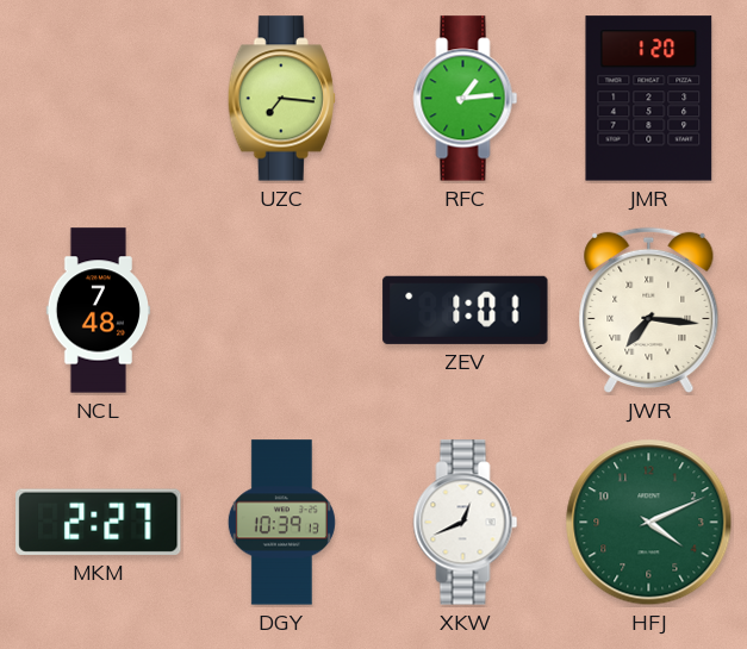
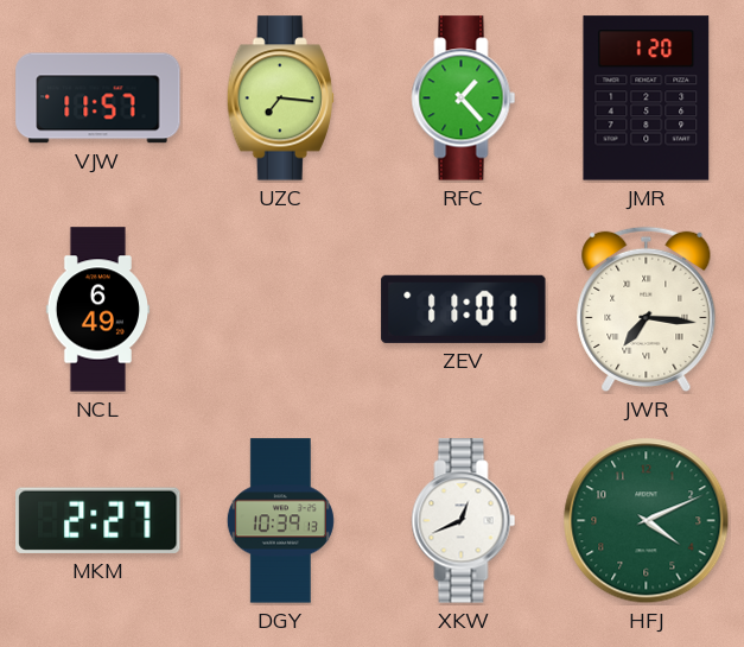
VJW: none -> 11:57
RFC: 1:14 -> 1:23
NCL: 7:48 -> 6:49
ZEV: 1:01 -> 11:01
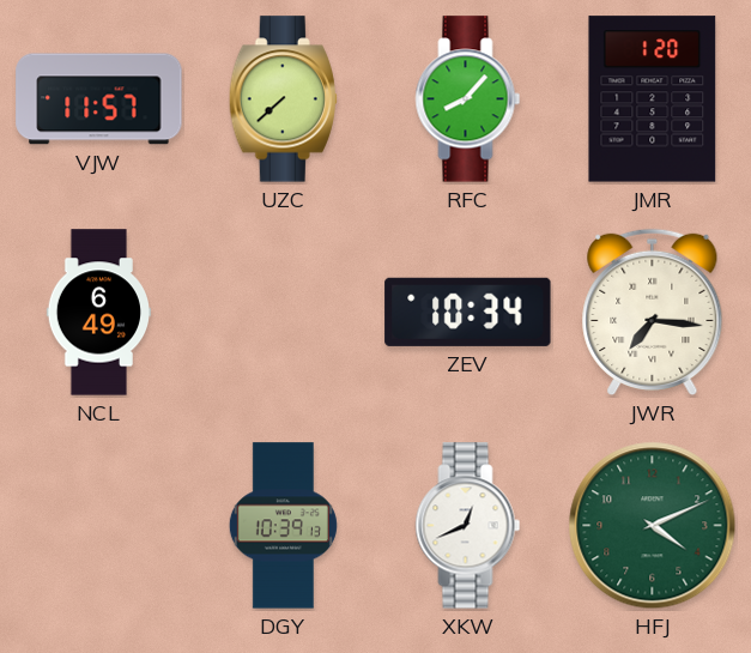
UZC: 7:16 -> 7:38
RFC: 1:23 -> 8:07
ZEV: 11:01 -> 10:34
MKM: 2:27 -> none
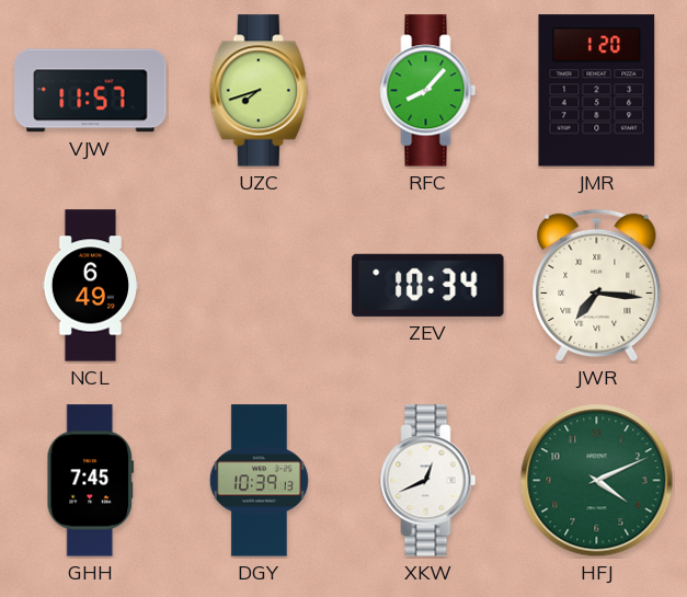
UZC: 7:38 -> 7:42
GHH: none -> 7:45
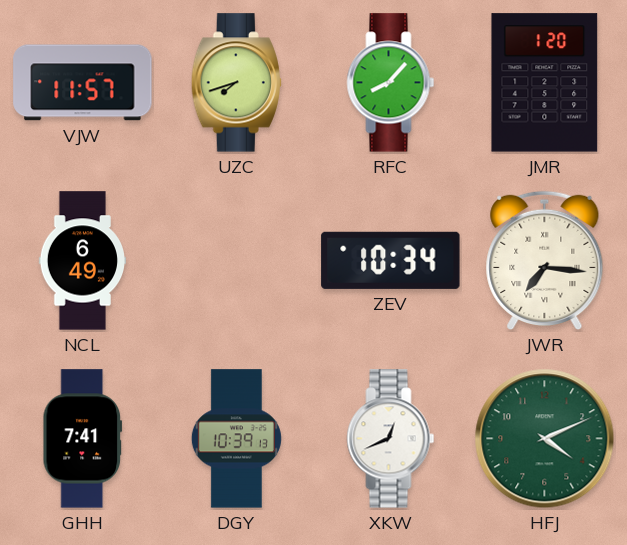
GHH: 7:45 -> 7:41
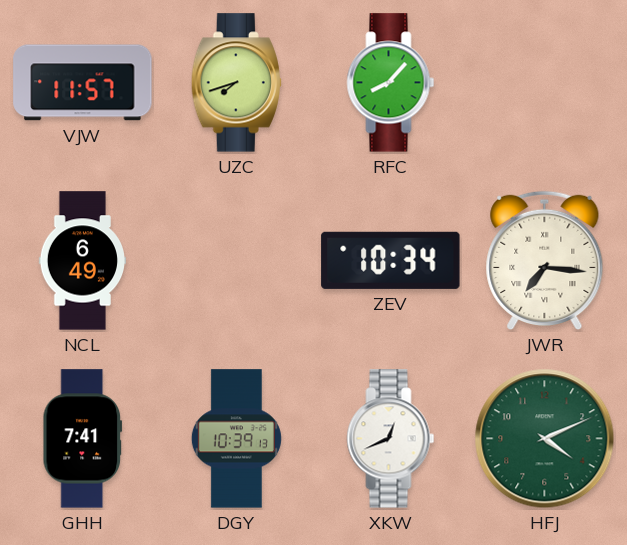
JMR: 1:20 -> none
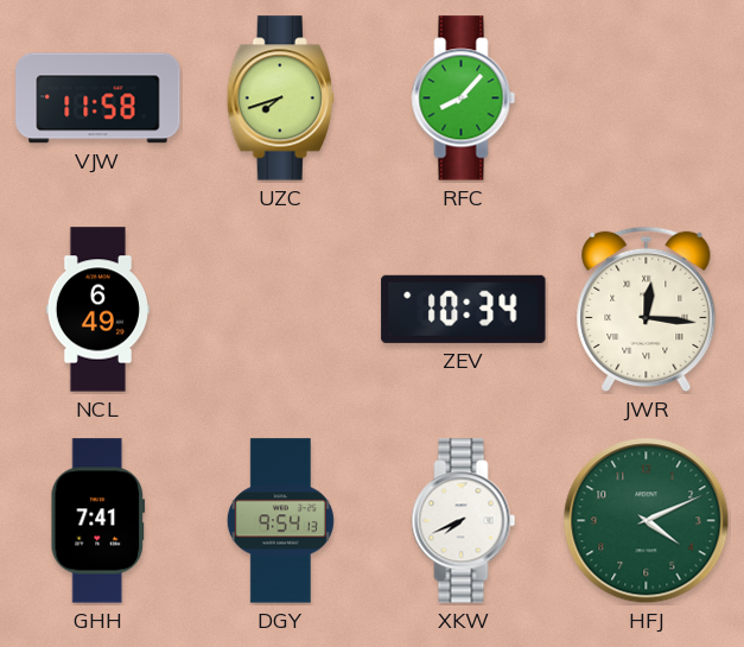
VJW: 11:57 -> 11:58
JWR: 7:16 -> 12:16
DGY: 10:39 -> 9:54
XKW: 12:41 -> 7:41
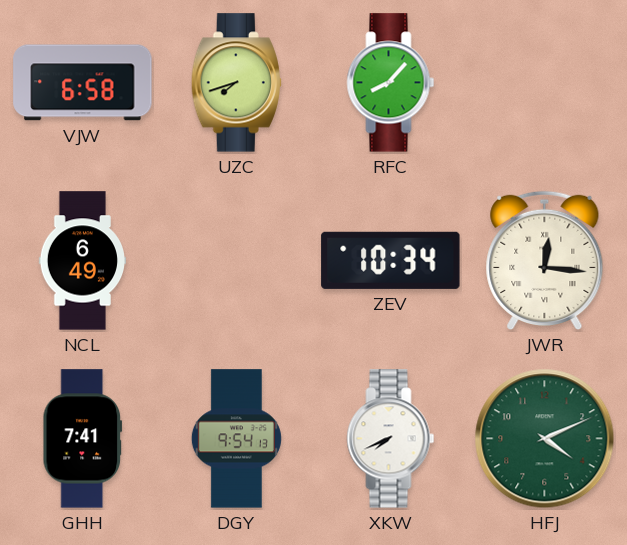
VJW: 11:58 -> 6:58
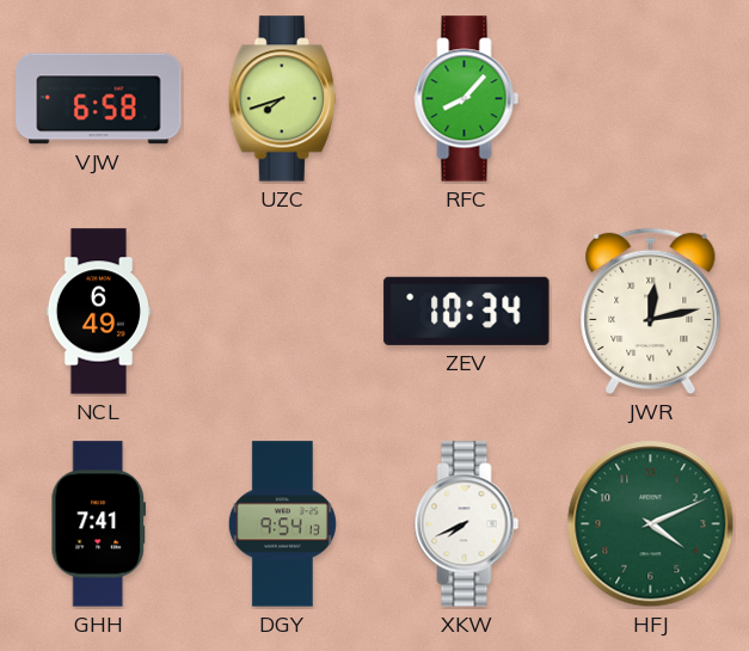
JWR: 12:16 -> 12:13
